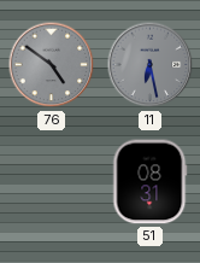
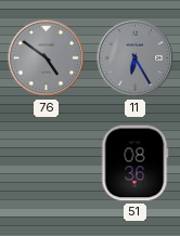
11: 6:28 -> 6:25
51: 08:31 -> 08:36
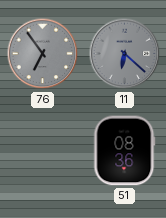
76: 4:51 -> 6:54
11: 6:25 -> 6:22
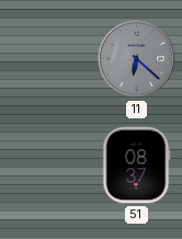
76: 6:54 -> none
51: 08:36 -> 08:37
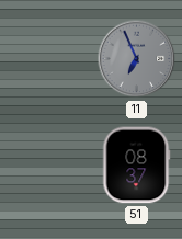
11: 6:22 -> 6:56
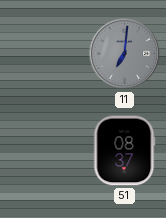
11: 6:56 -> 7:01
